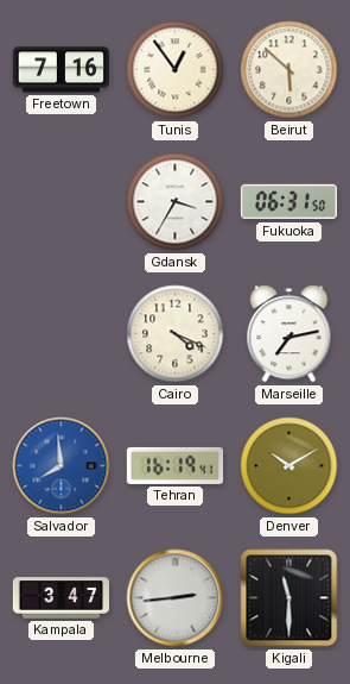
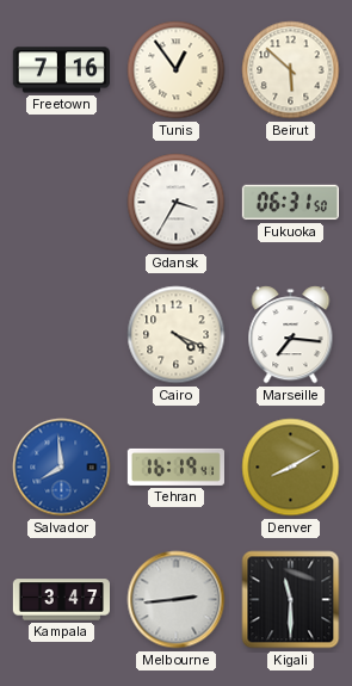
Marseille: 7:13 -> 7:16
Denver: 10:10 -> 8:10
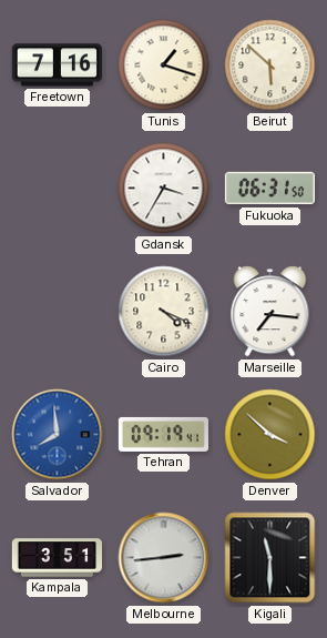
Tunis: 12:54 -> 1:18
Tehran: 16:19 -> 09:19
Denver: 8:10 -> 3:52
Kampala: 3:47 -> 3:51
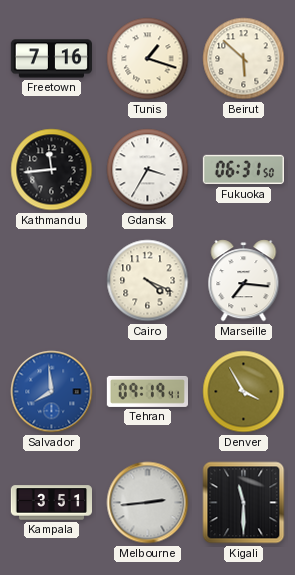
Kathmandu: none -> 11:44
Denver: 3:52 -> 3:55
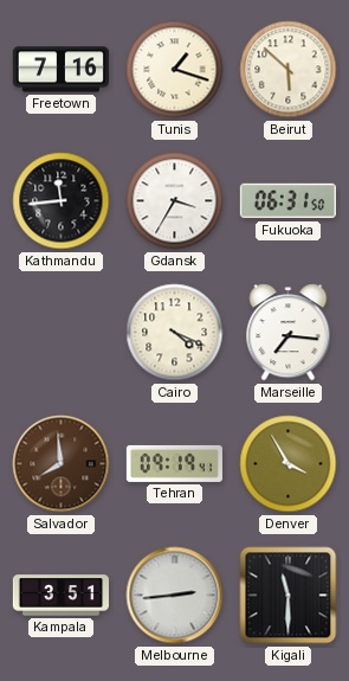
Salvador dial: blue -> brown
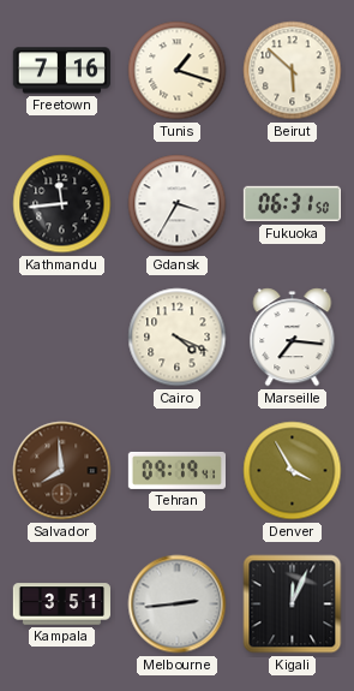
Kigali: 11:30 -> 12:04
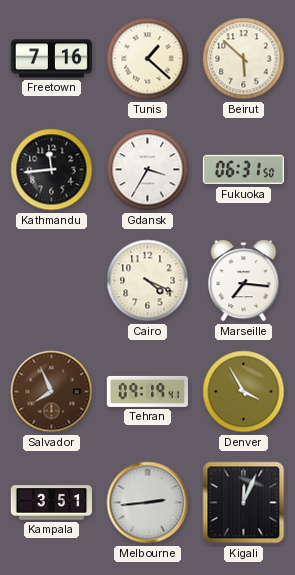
Tunis: 1:18 -> 1:22
Salvador: 7:59 -> 7:56
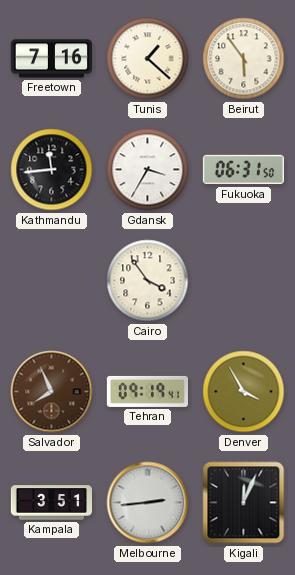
Beirut: 5:52 -> 5:54
Cairo: 4:19 -> 3:54
Marseille: 7:16 -> none
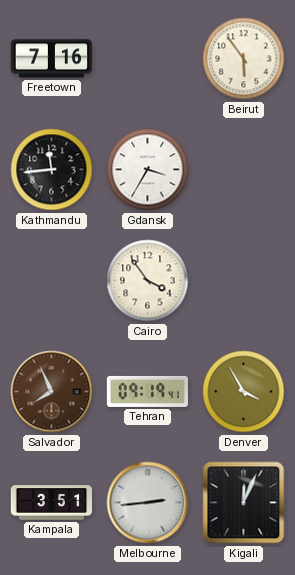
Tunis: 1:22 -> none
Fukuoka: 06:31 -> none
